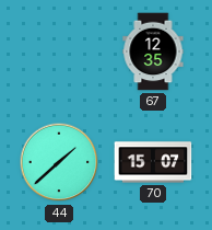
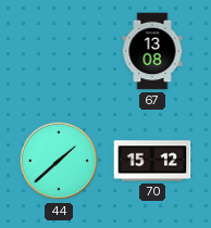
67: 12:35 -> 13:08
70: 15:07 -> 15:12
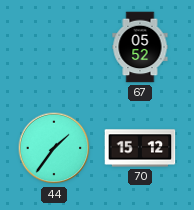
67: 13:08 -> 05:52
44: 1:38 -> 1:36
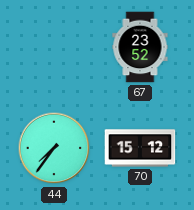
67: 05:52 -> 23:52
44: 1:36 -> 7:36
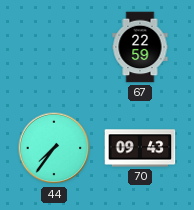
67: 23:52 -> 22:59
70: 15:12 -> 09:43
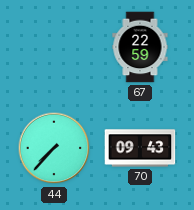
44: 7:36 -> 7:37
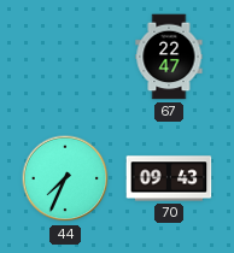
67: 22:59 -> 22:47
44: 7:37 -> 7:34
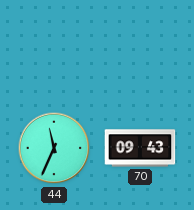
67: 22:47 -> none
44: 7:34 -> 11:34
